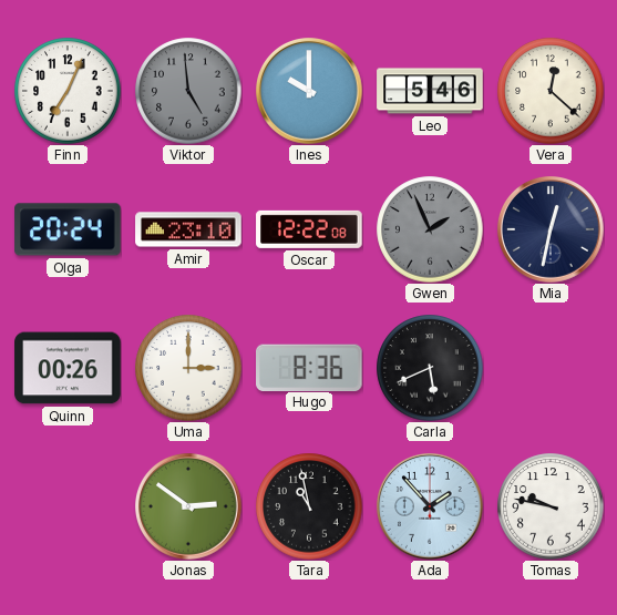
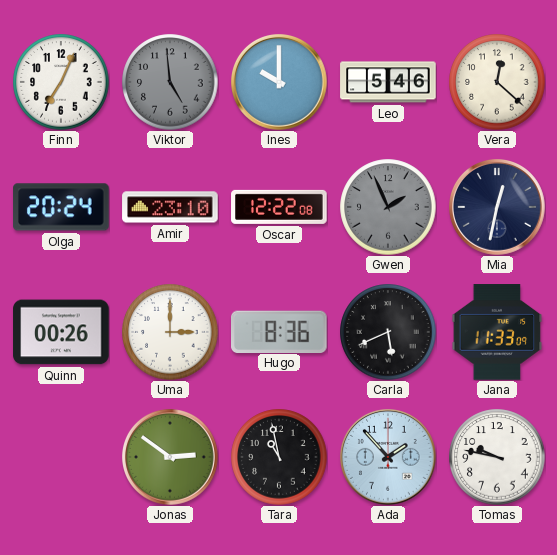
Jana: none -> 11:33
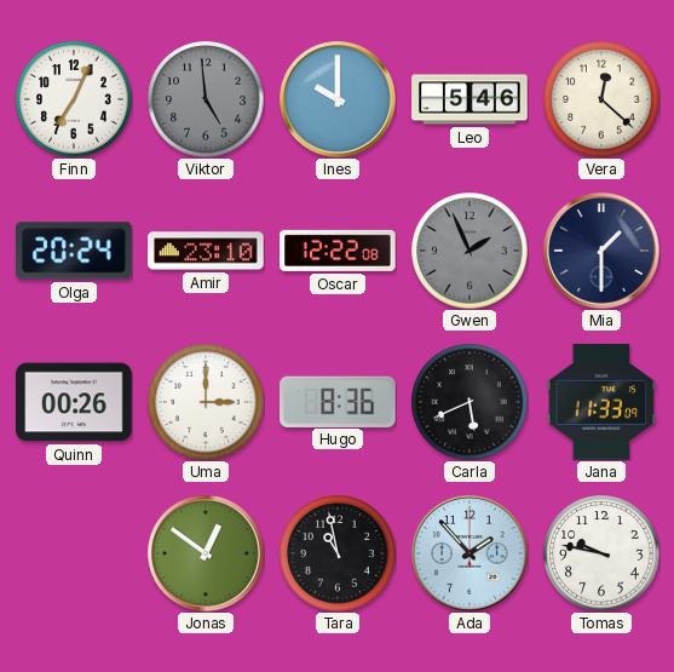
Mia: 12:32 -> 1:30
Jonas: 2:51 -> 12:51
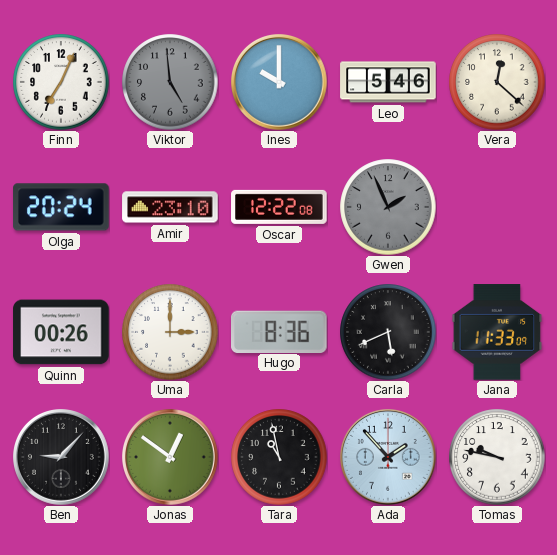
Mia: 1:30 -> none
Ben: none -> 9:07
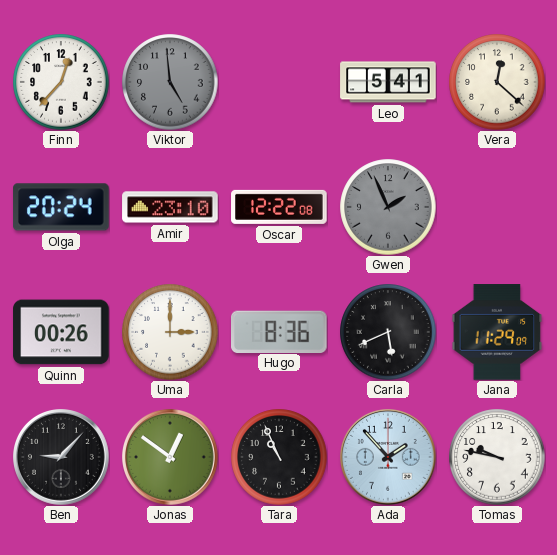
Finn: 7:04 -> 12:37
Ines: 10:00 -> none
Leo: 5:46 -> 5:41
Jana: 11:33 -> 11:29
Tara: 10:58 -> 10:56
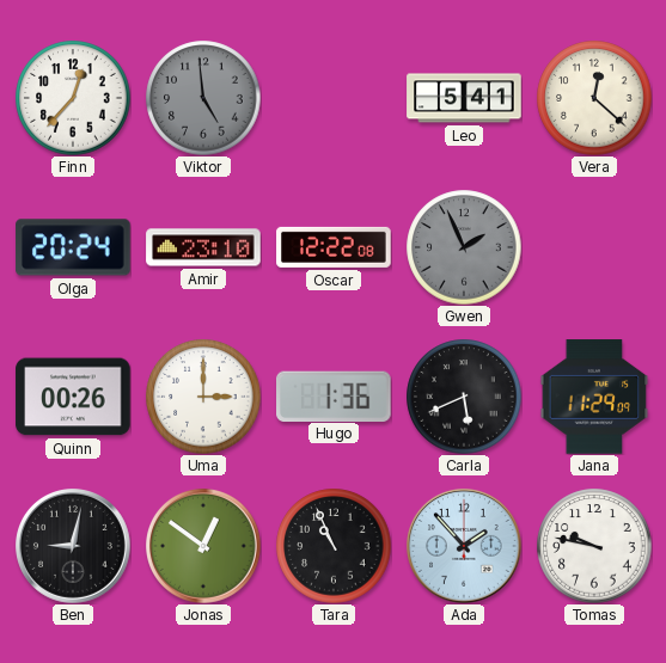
Hugo: 8:36 -> 1:36
Ben: 9:07 -> 9:02
